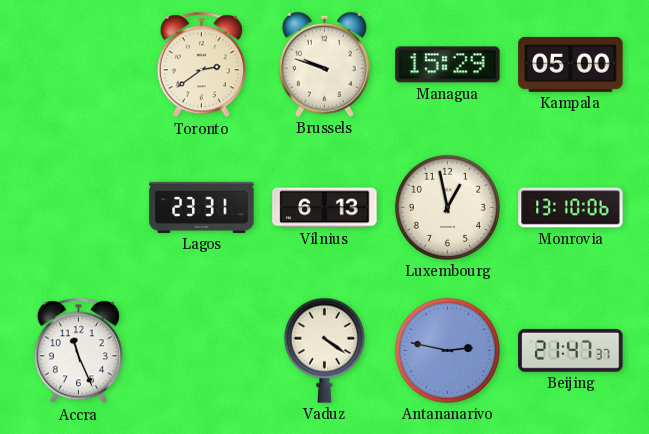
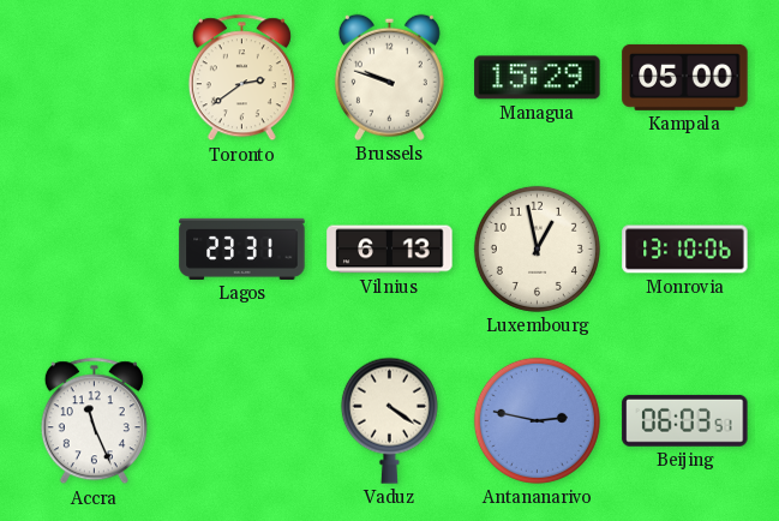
Beijing: 21:47 -> 06:03
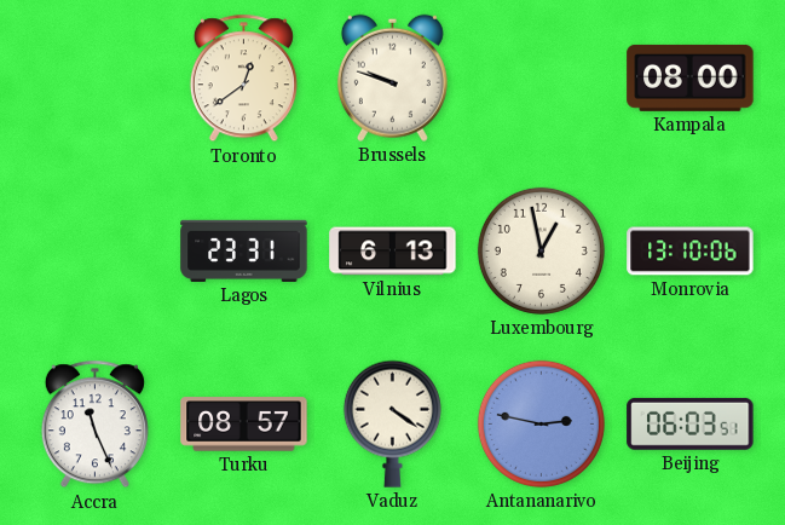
Toronto: 2:39 -> 12:39
Managua: 15:29 -> none
Kampala: 05:00 -> 08:00
Turku: none -> 08:57
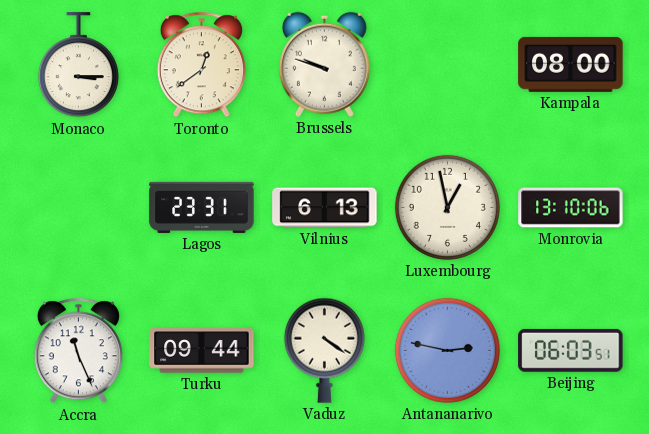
Monaco: none -> 3:15
Turku: 08:57 -> 09:44
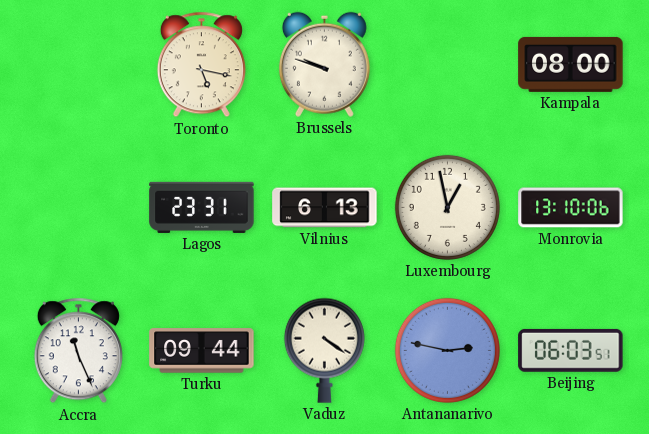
Monaco: 3:15 -> none
Toronto: 12:39 -> 5:17
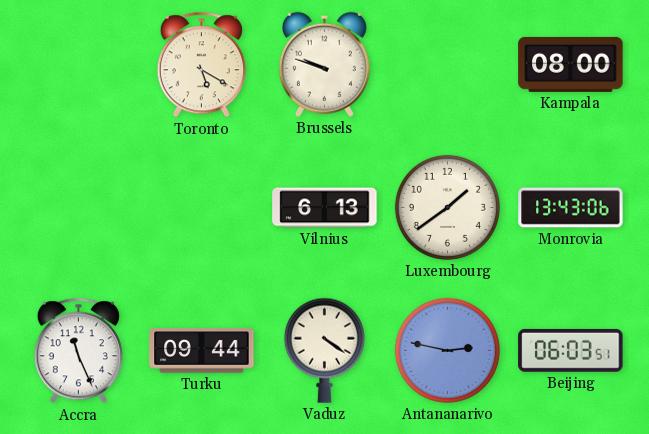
Toronto: 5:17 -> 5:20
Lagos: 23:31 -> none
Luxembourg: 12:58 -> 1:39
Monrovia: 13:10 -> 13:43
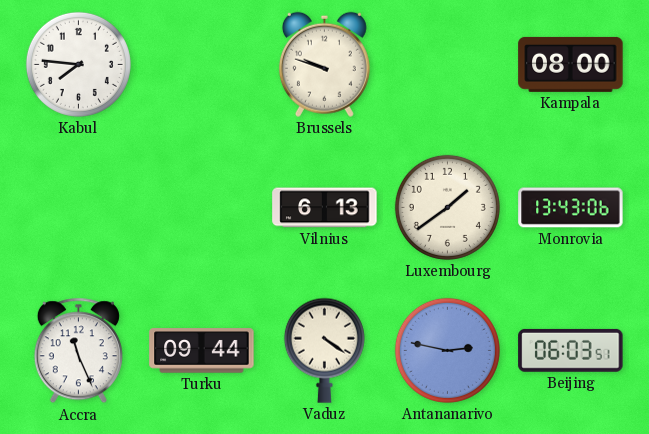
Kabul: none -> 7:46
Toronto: 5:20 -> none
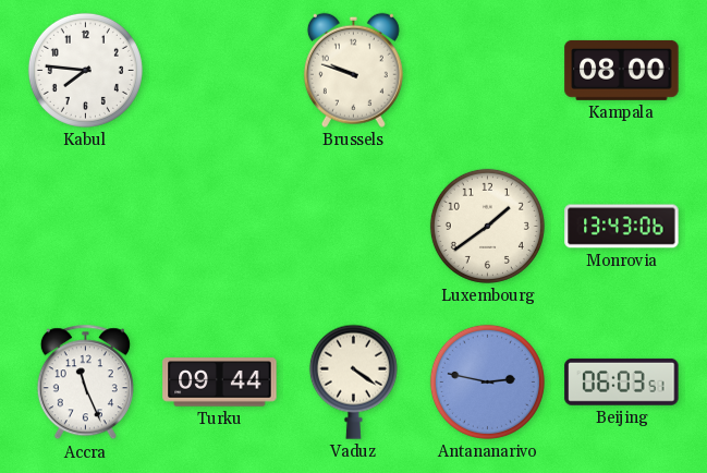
Vilnius: 6:13 -> none
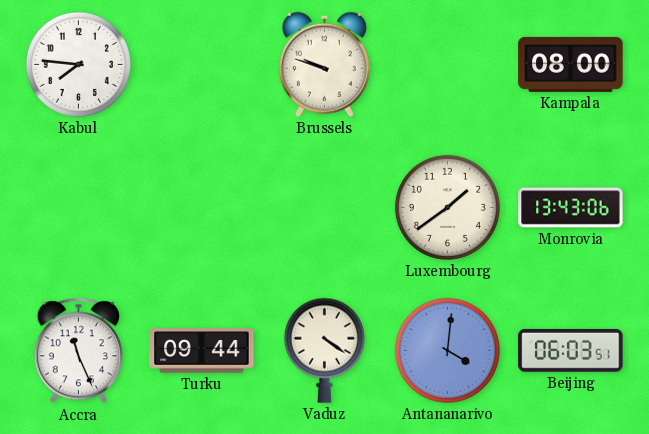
Antananarivo: 2:47 -> 4:01
